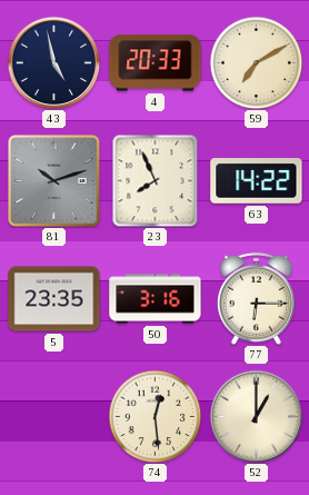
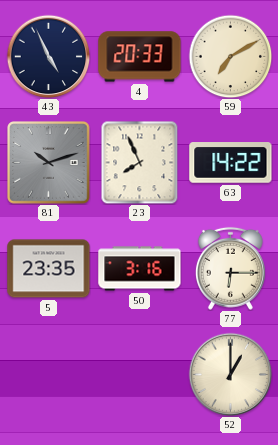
43: 4:58 -> 4:56
74: 12:29 -> none
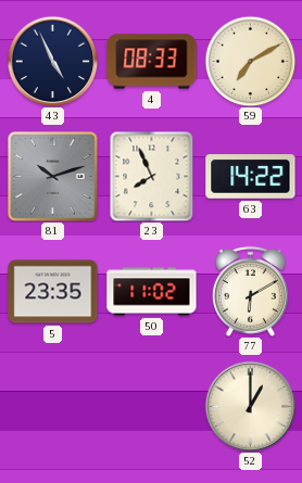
4: 20:33 -> 08:33
50: 3:16 -> 11:02
77: 6:15 -> 6:10
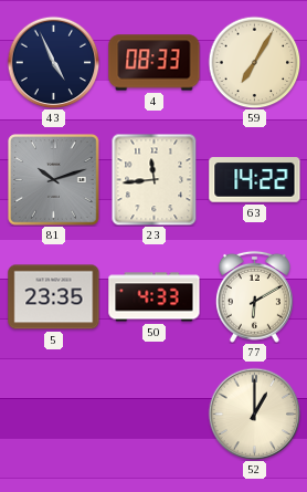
59: 7:10 -> 7:05
23: 7:56 -> 11:44
50: 11:02 -> 4:33
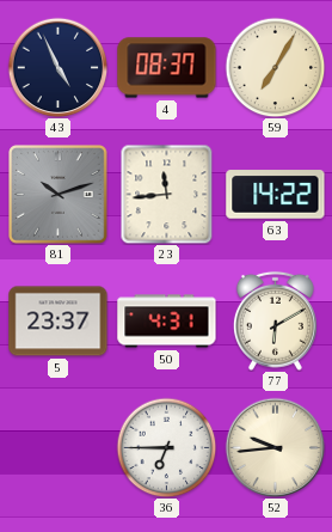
4: 08:33 -> 08:37
5: 23:35 -> 23:37
50: 4:33 -> 4:31
36: none -> 6:45
52: 1:00 -> 9:44
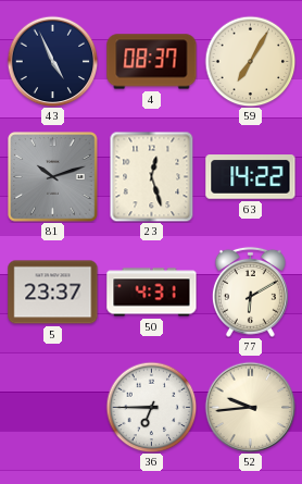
23: 11:44 -> 12:27
